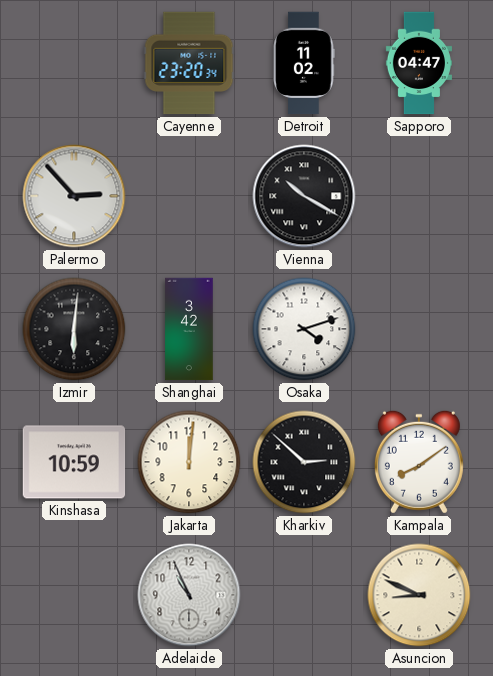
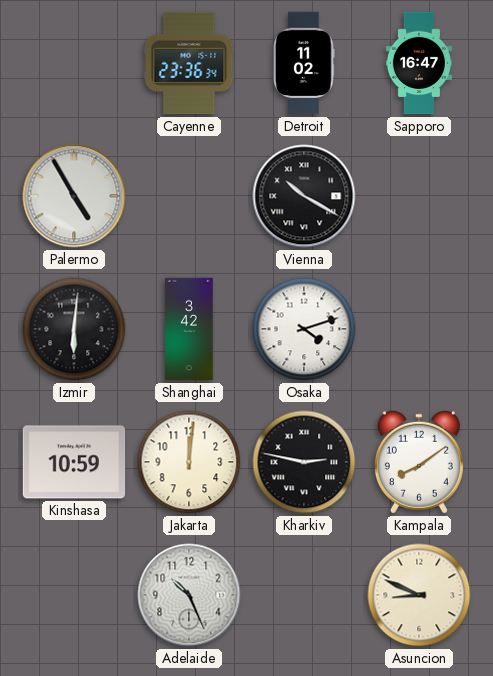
Cayenne: 23:20 -> 23:36
Sapporo: 04:47 -> 16:47
Palermo: 2:53 -> 4:55
Kharkiv: 2:52 -> 2:47
Adelaide: 10:56 -> 10:26
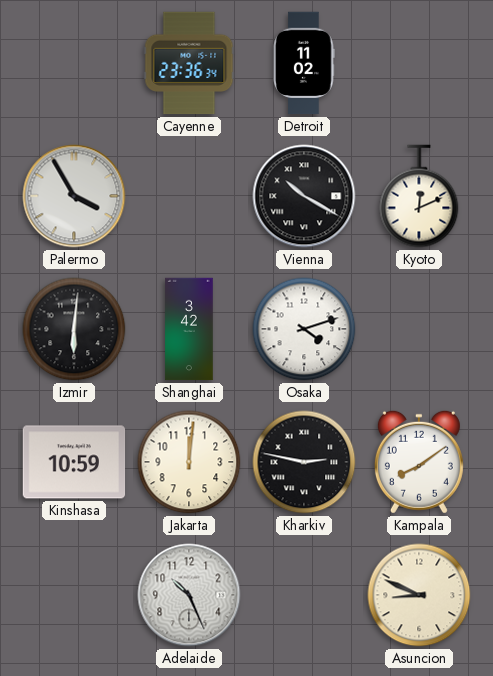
Sapporo: 16:47 -> none
Palermo: 4:55 -> 3:55
Kyoto: none -> 12:11
